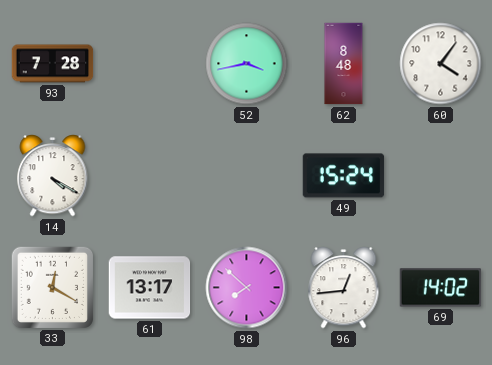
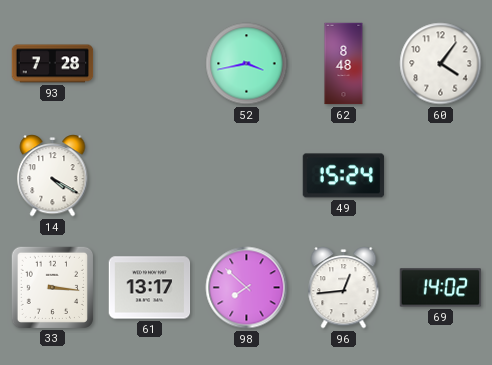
33: 12:20 -> 3:16
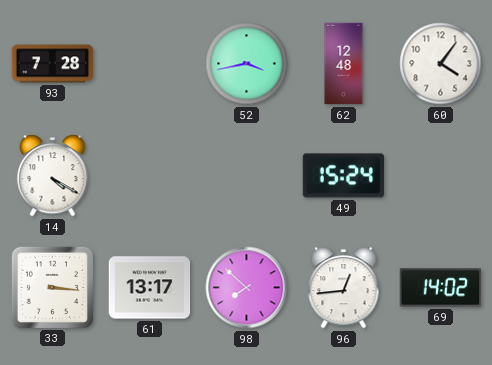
62: 8:48 -> 12:48
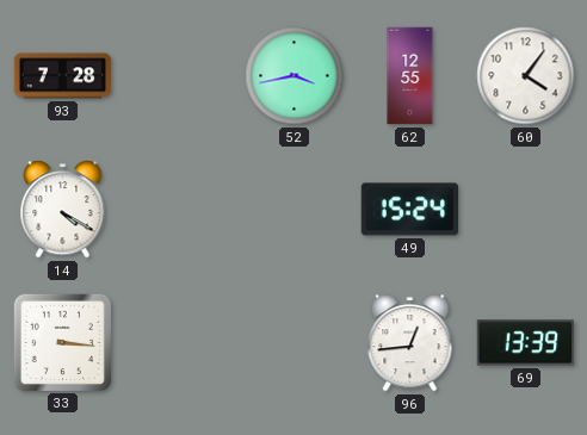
62: 12:48 -> 12:55
61: 13:17 -> none
98: 7:52 -> none
69: 14:02 -> 13:39
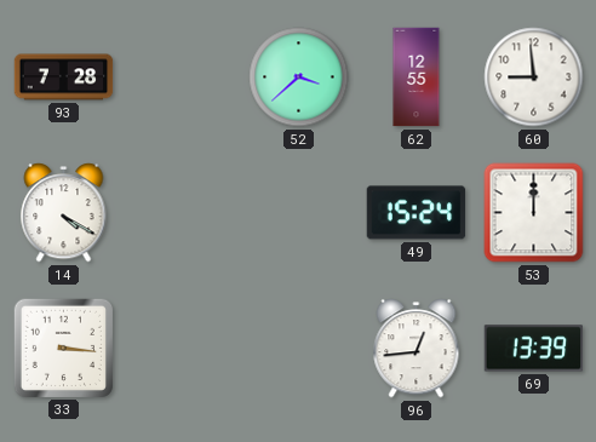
52: 3:43 -> 3:38
60: 4:06 -> 8:59
53: none -> 12:00
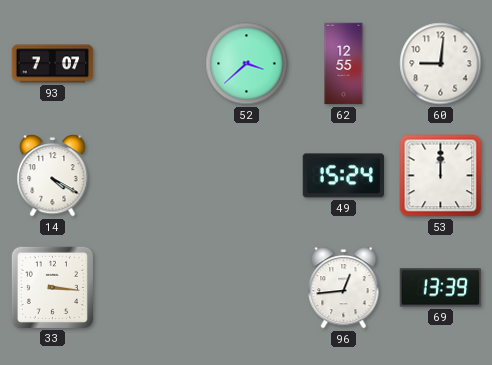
93: 7:28 -> 7:07
60: 8:59 -> 9:01
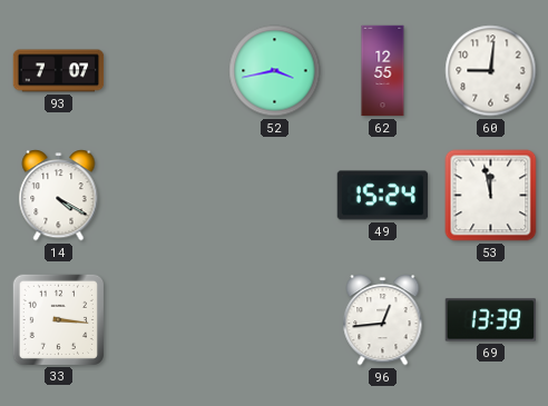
52: 3:38 -> 3:43
53: 12:00 -> 11:58
